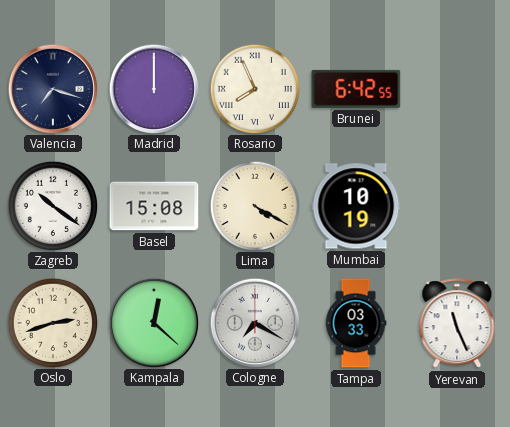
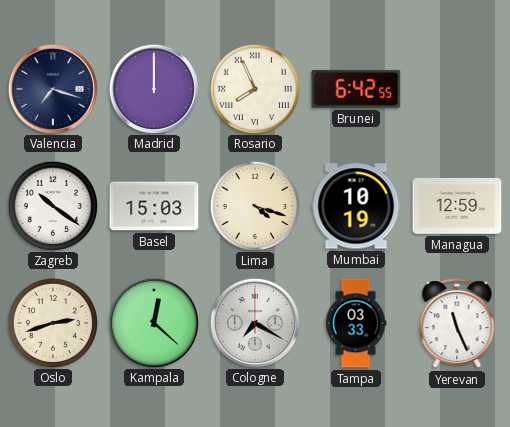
Basel: 15:08 -> 15:03
Lima: 4:20 -> 4:18
Managua: none -> 12:59
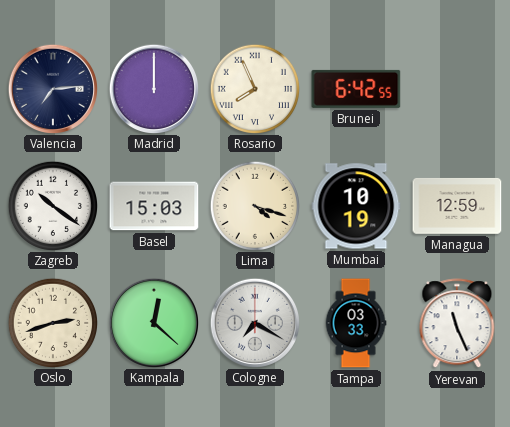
Valencia: 7:18 -> 7:14
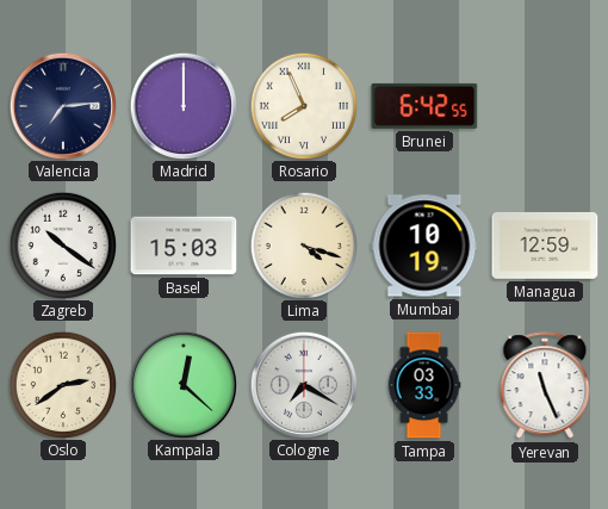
Oslo: 2:42 -> 2:39
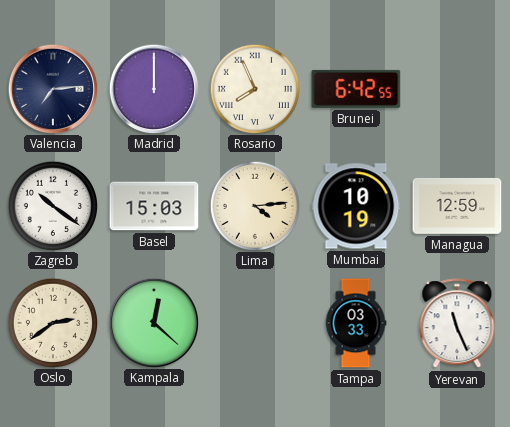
Lima: 4:18 -> 4:14
Cologne: 7:20 -> none
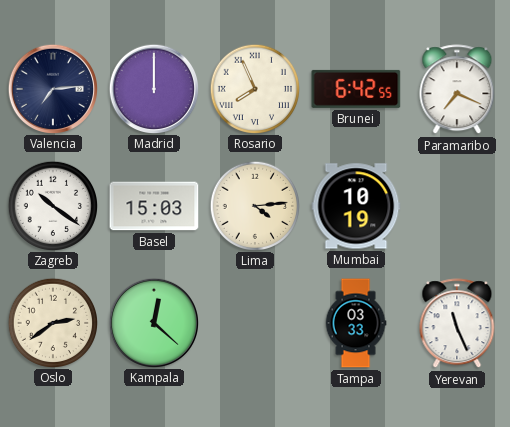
Paramaribo: none -> 7:19
Managua: 12:59 -> none
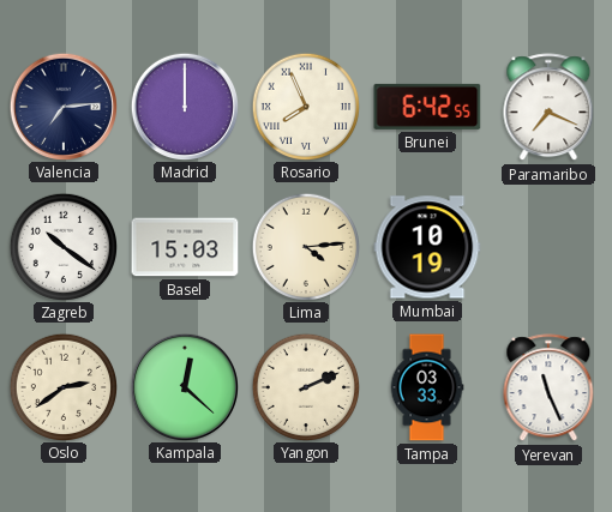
Yangon: none -> 2:11
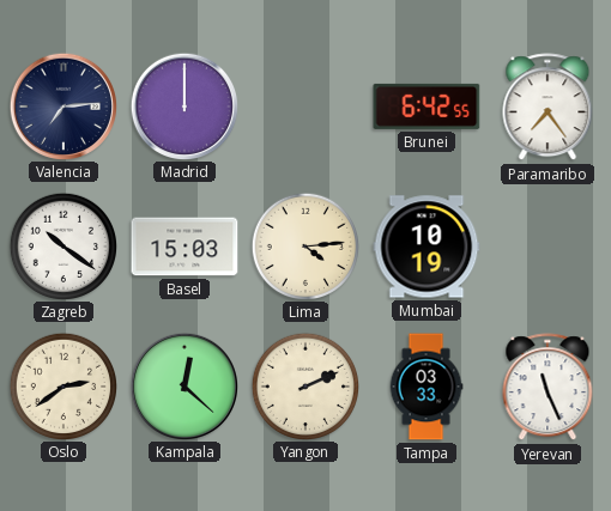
Rosario: 7:56 -> none
Paramaribo: 7:19 -> 7:24
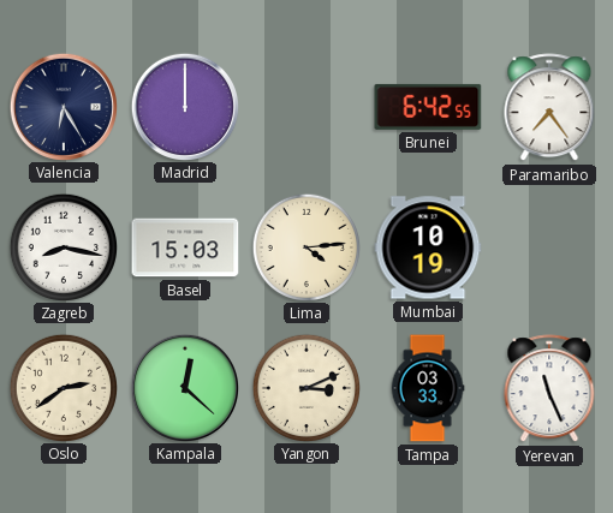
Valencia: 7:14 -> 6:25
Zagreb: 10:21 -> 8:17
Yangon: 2:11 -> 3:11
